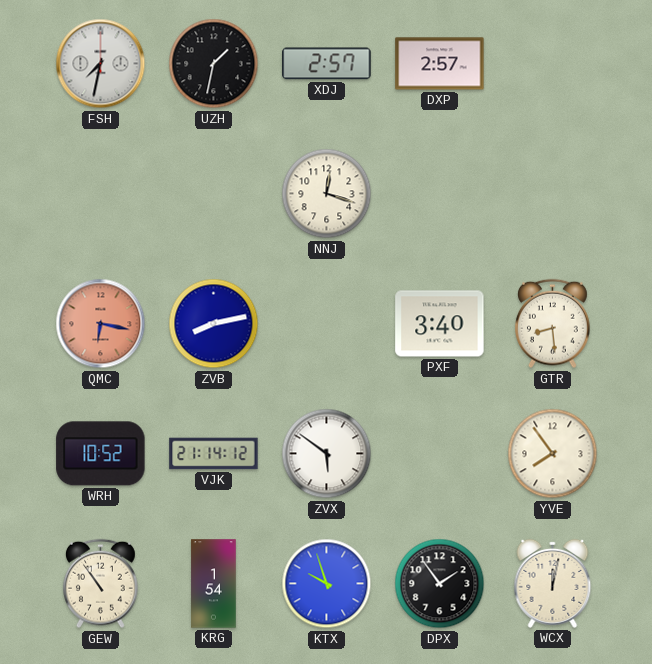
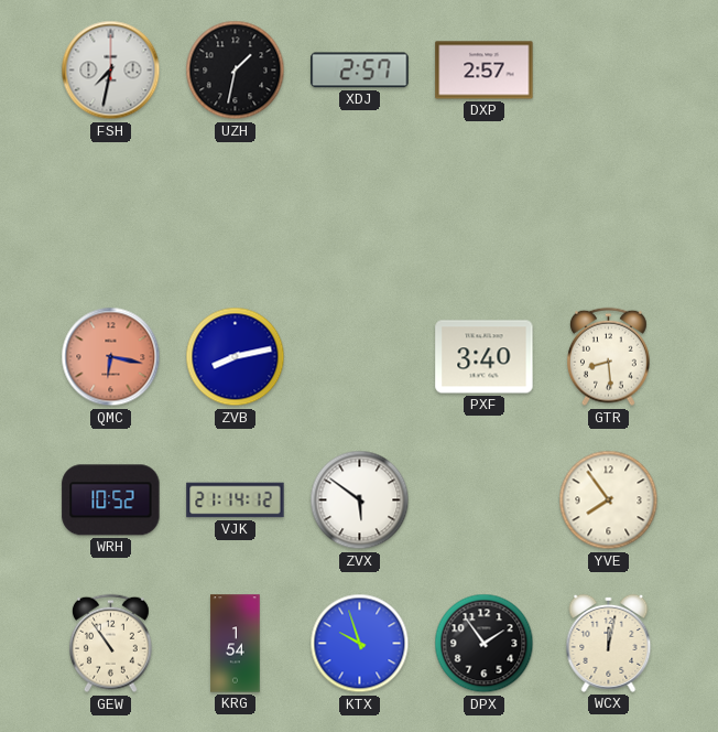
NNJ: 12:18 -> none
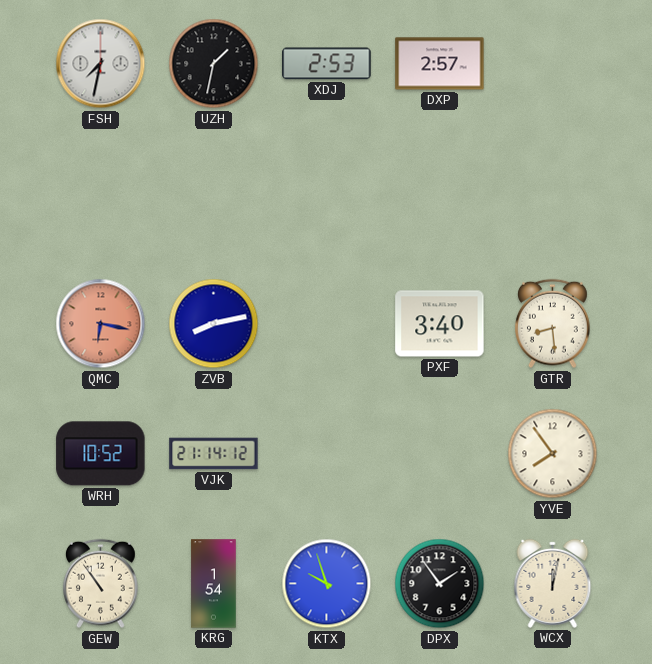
XDJ: 2:57 -> 2:53
ZVX: 5:51 -> none
